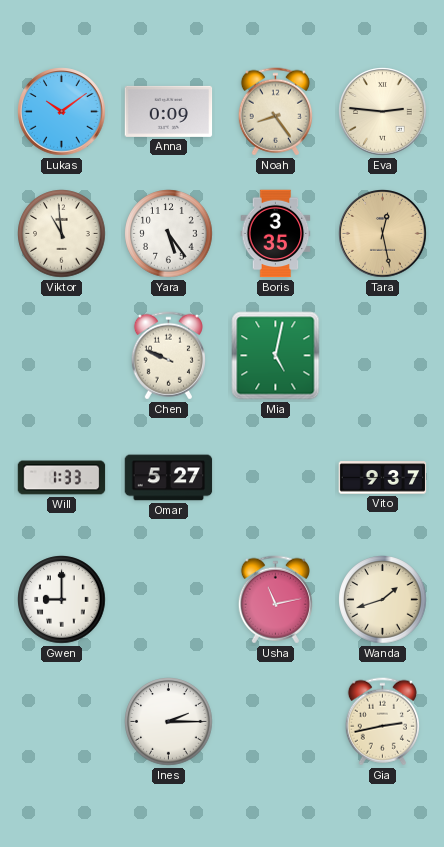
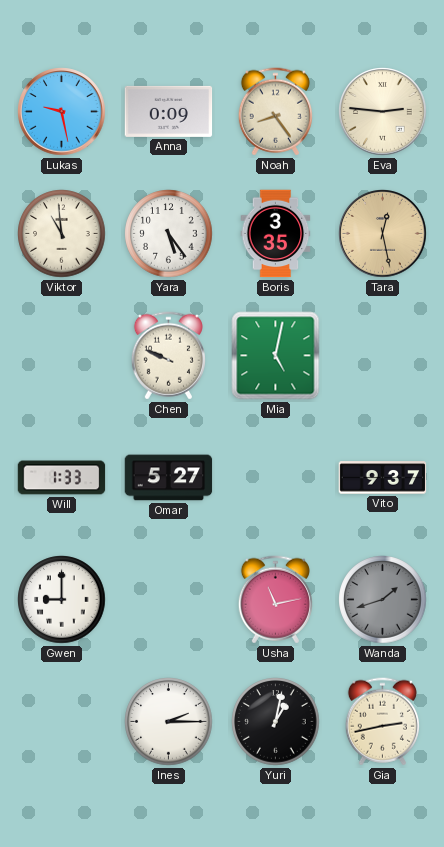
Lukas: 10:09 -> 9:28
Wanda dial: cream -> grey
Yuri: none -> 1:02
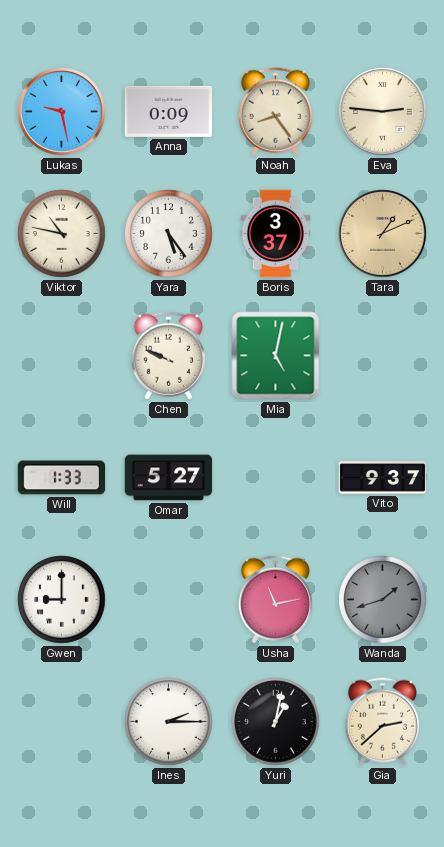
Viktor: 10:59 -> 10:47
Boris: 3:35 -> 3:37
Tara: 12:28 -> 1:11
Gia: 2:43 -> 2:38
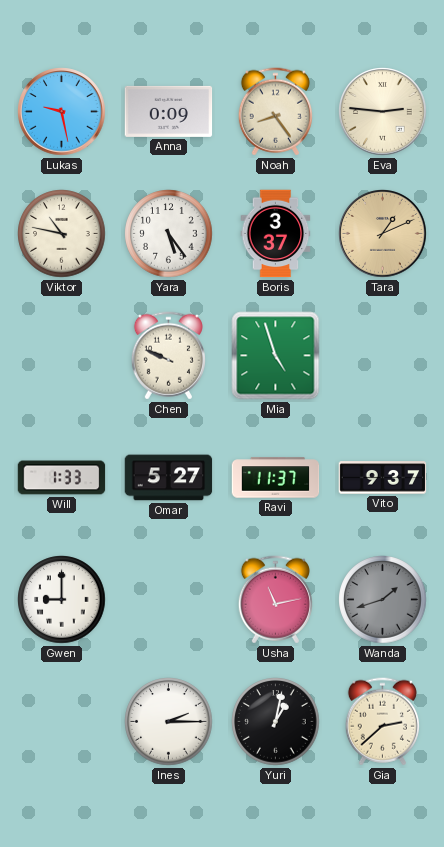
Mia: 5:02 -> 4:57
Ravi: none -> 11:37
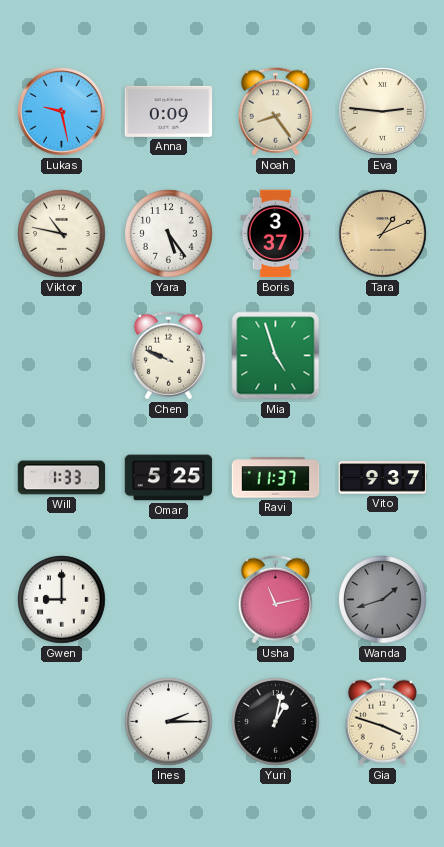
Omar: 5:27 -> 5:25
Gia: 2:38 -> 3:48
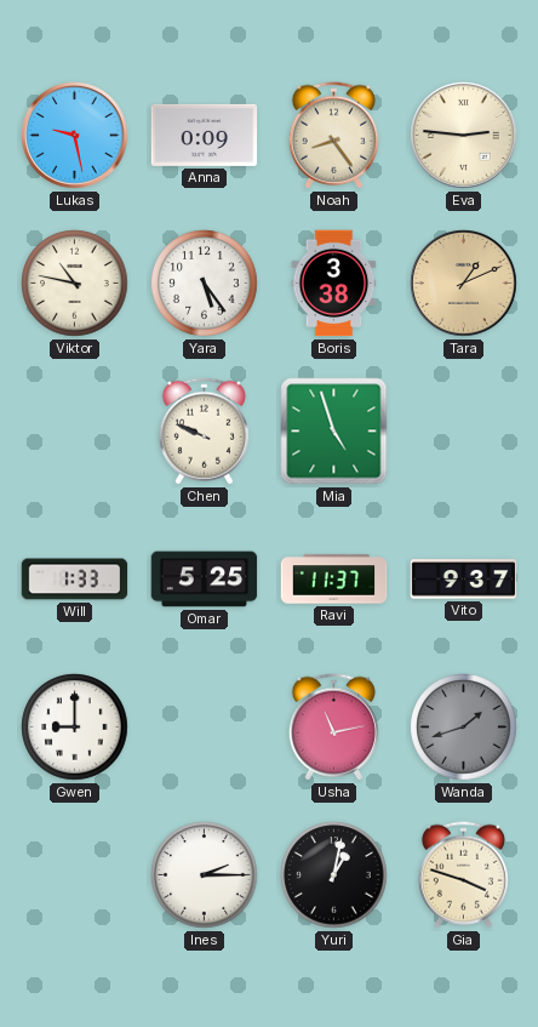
Boris: 3:37 -> 3:38
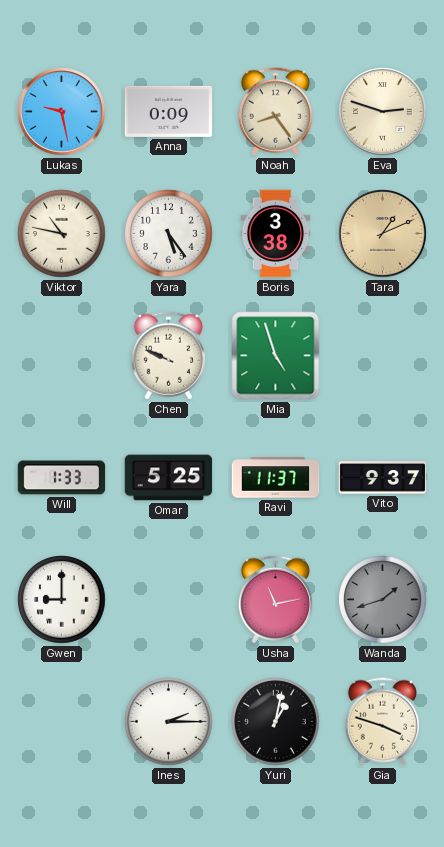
Eva: 2:46 -> 2:48
